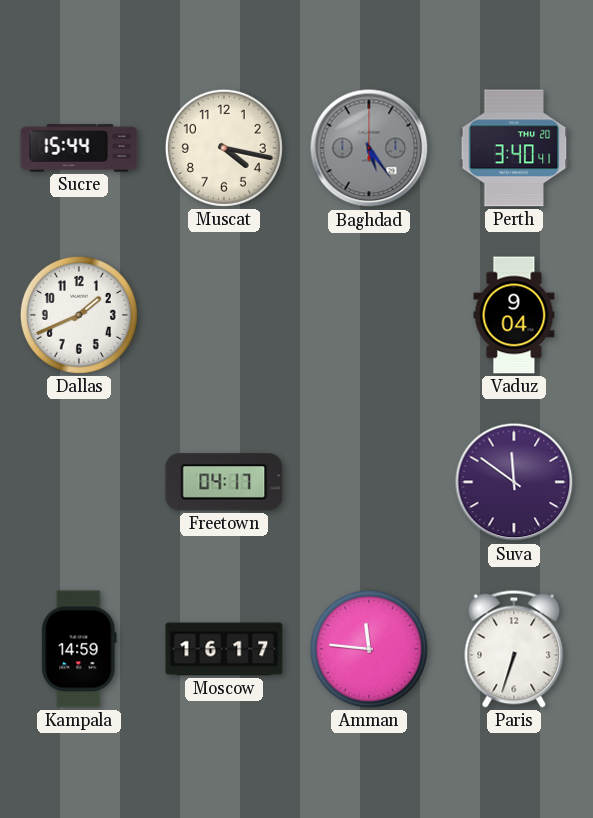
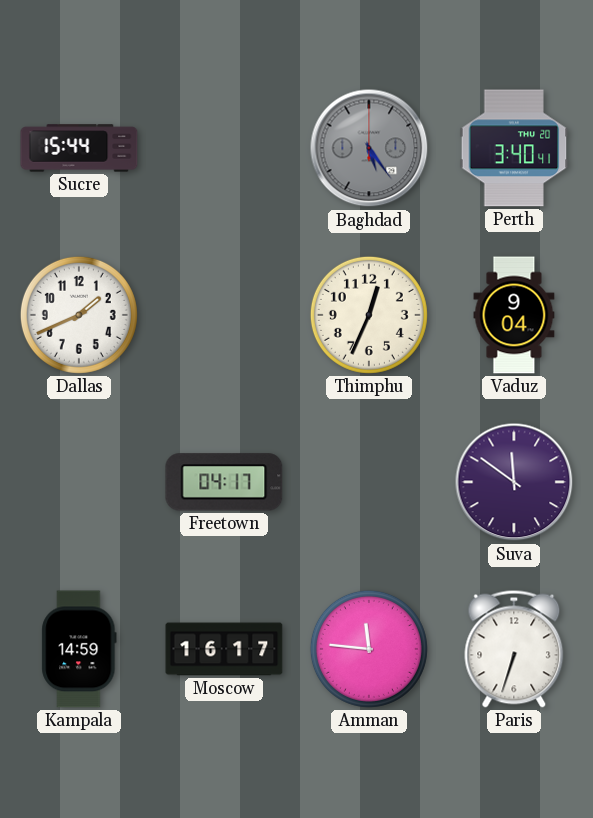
Muscat: 4:17 -> none
Thimphu: none -> 12:34
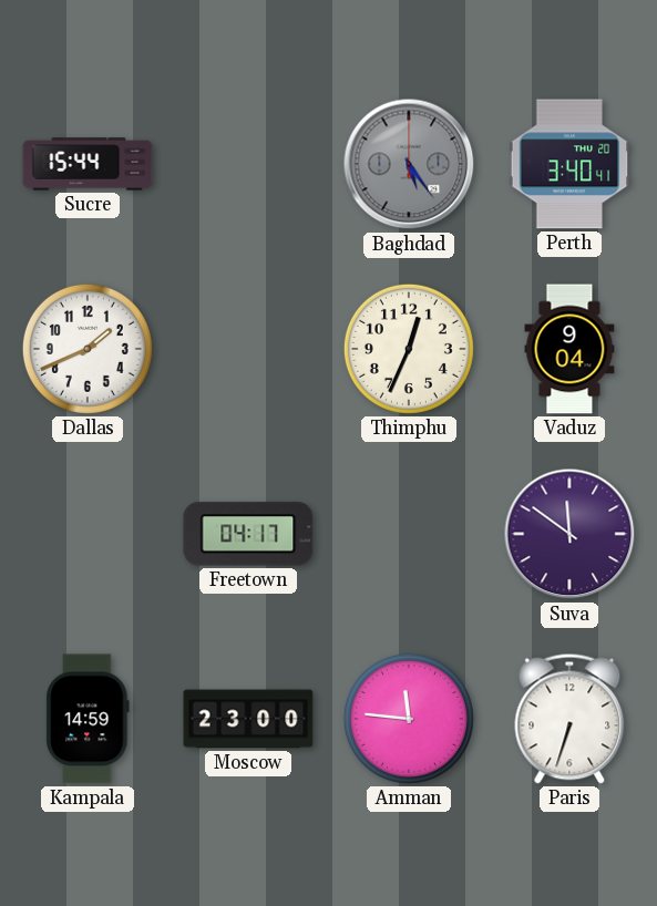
Moscow: 16:17 -> 23:00
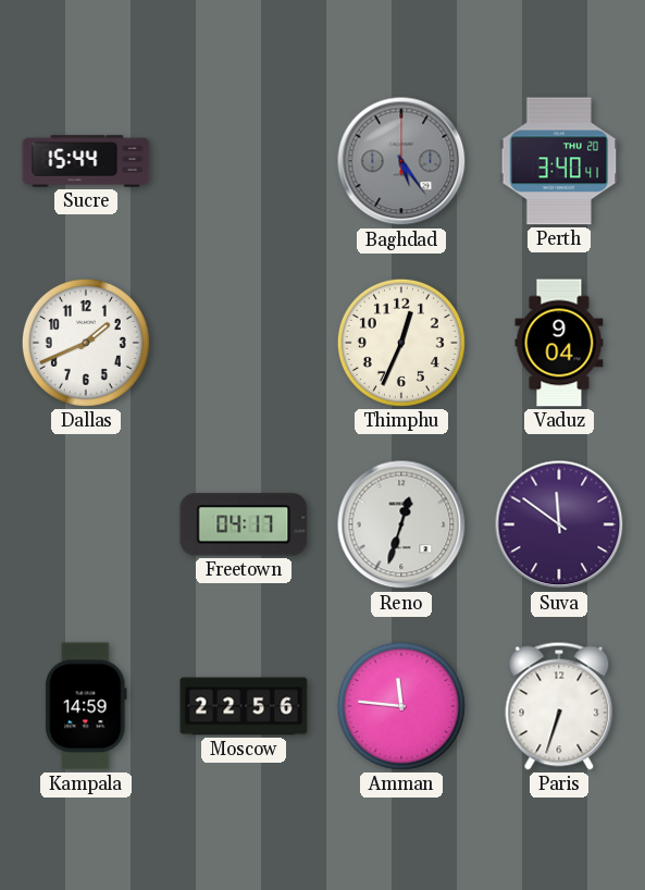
Reno: none -> 12:33
Moscow: 23:00 -> 22:56
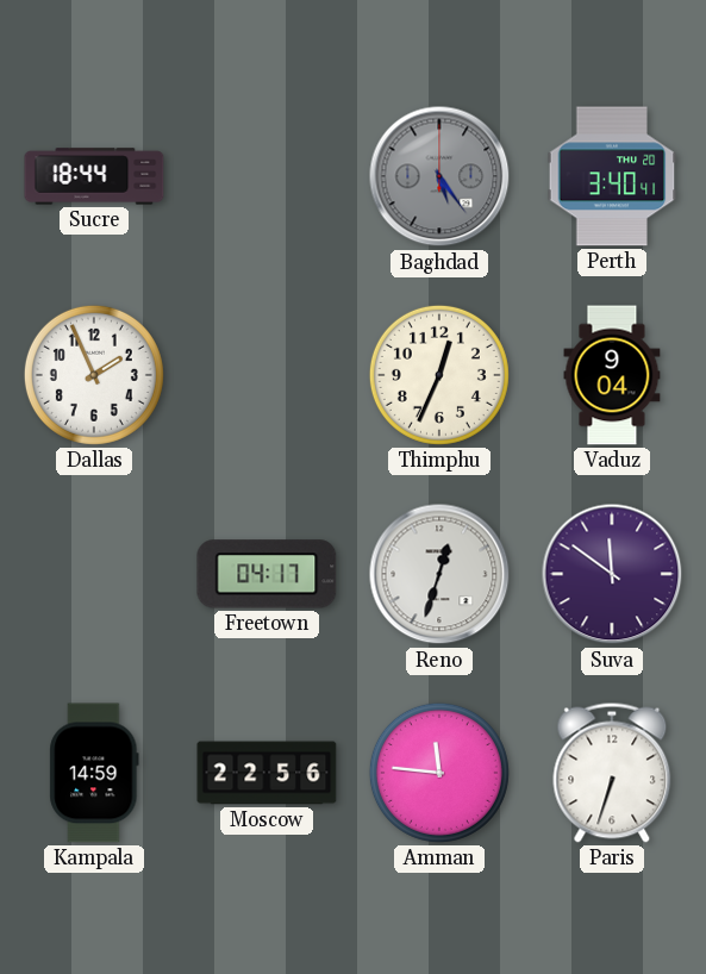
Sucre: 15:44 -> 18:44
Dallas: 1:41 -> 1:56
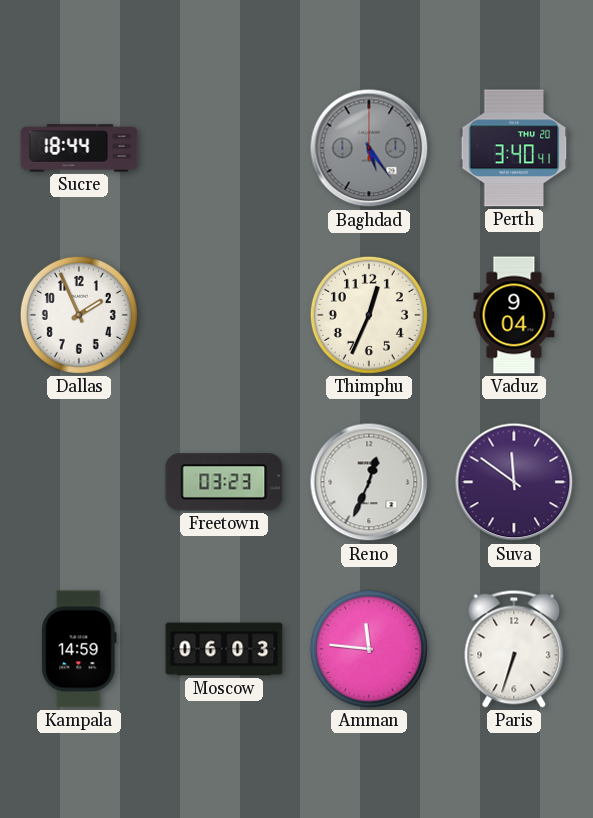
Freetown: 04:17 -> 03:23
Reno: 12:33 -> 12:34
Moscow: 22:56 -> 06:03
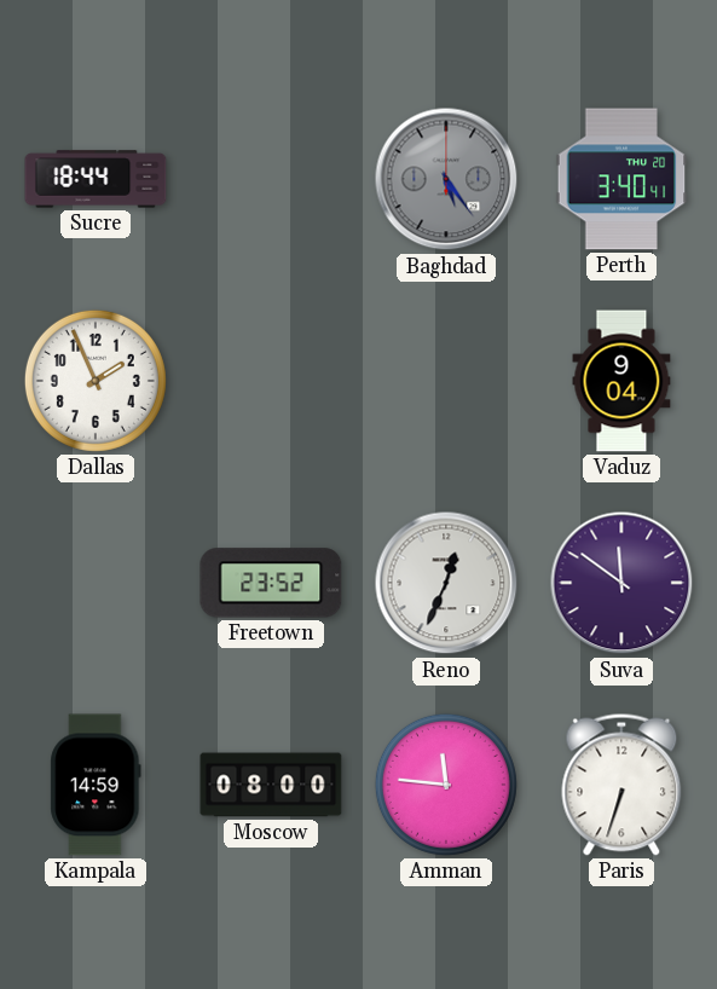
Thimphu: 12:34 -> none
Freetown: 03:23 -> 23:52
Moscow: 06:03 -> 08:00
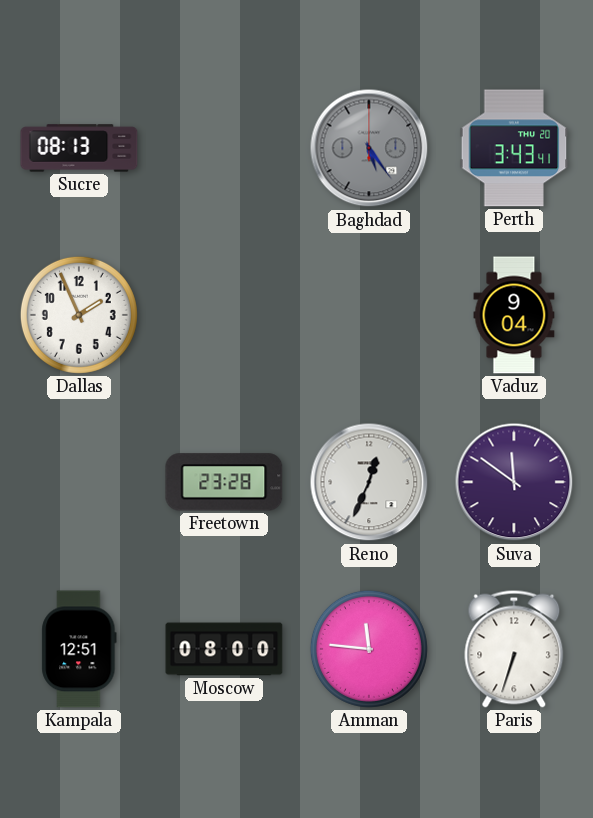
Sucre: 18:44 -> 08:13
Perth: 3:40 -> 3:43
Freetown: 23:52 -> 23:28
Kampala: 14:59 -> 12:51
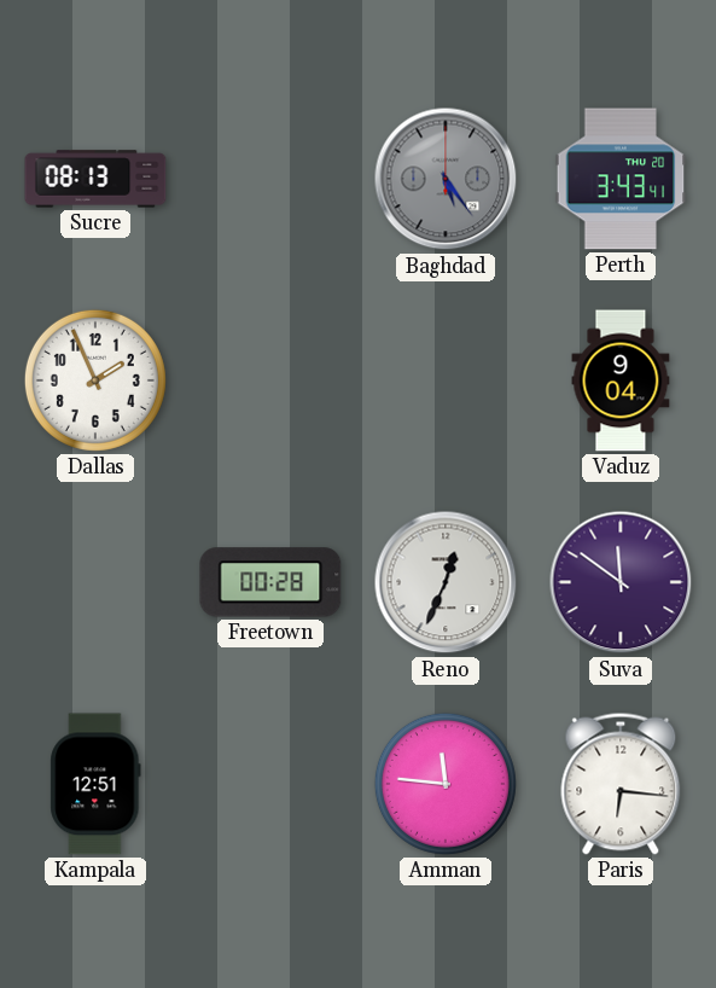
Freetown: 23:28 -> 00:28
Moscow: 08:00 -> none
Paris: 6:33 -> 6:16
